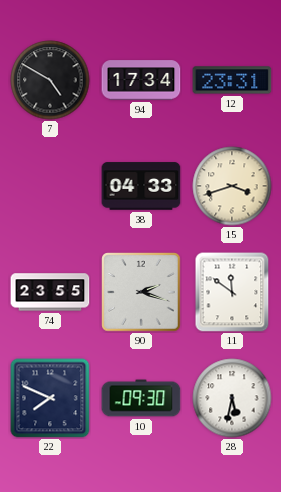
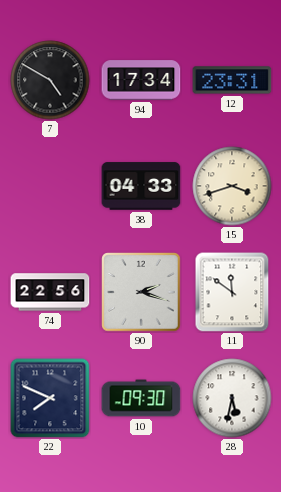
74: 23:55 -> 22:56
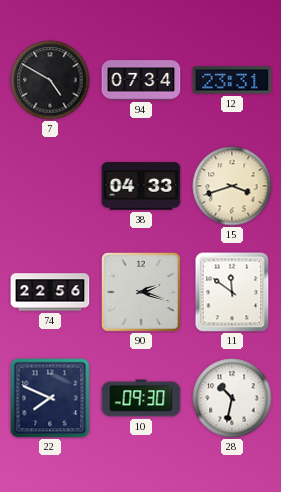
94: 17:34 -> 07:34
28: 5:32 -> 10:32
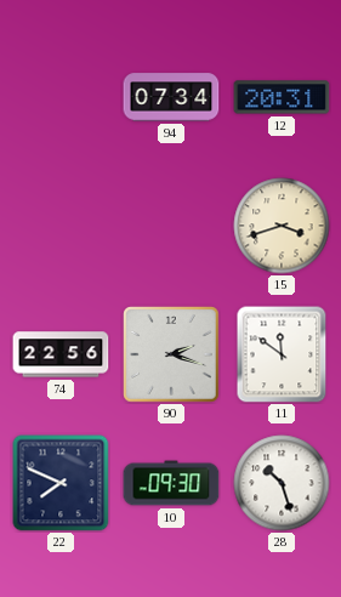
7: 4:50 -> none
12: 23:31 -> 20:31
38: 04:33 -> none
28: 10:32 -> 10:27
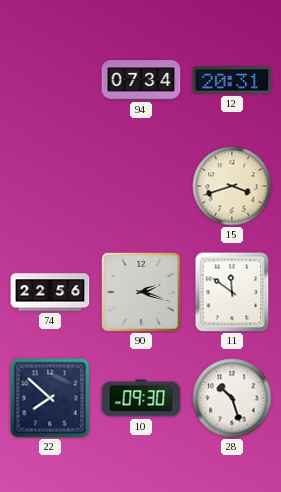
22: 7:49 -> 7:52
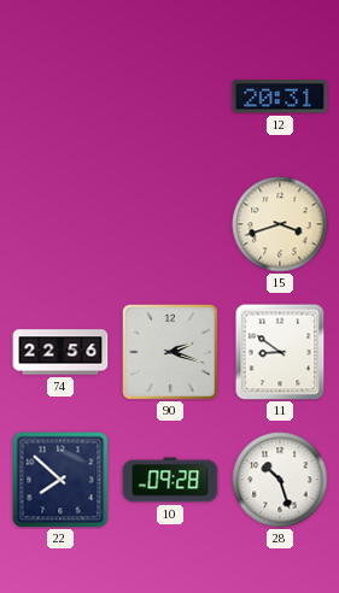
94: 07:34 -> none
11: 11:51 -> 8:51
10: 09:30 -> 09:28
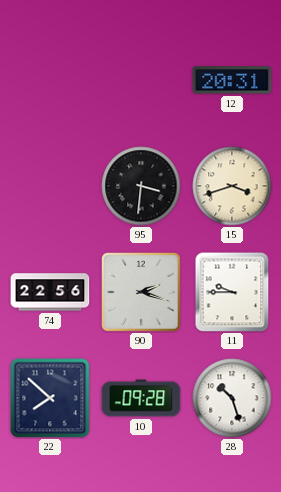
95: none -> 3:31
11: 8:51 -> 9:45
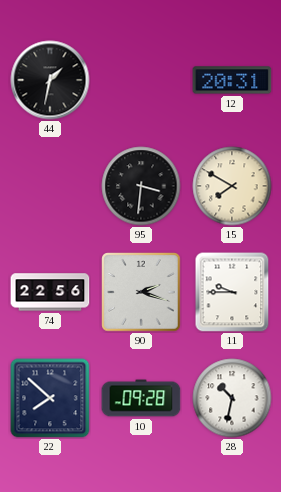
44: none -> 1:32
15: 3:42 -> 7:50
28: 10:27 -> 10:32
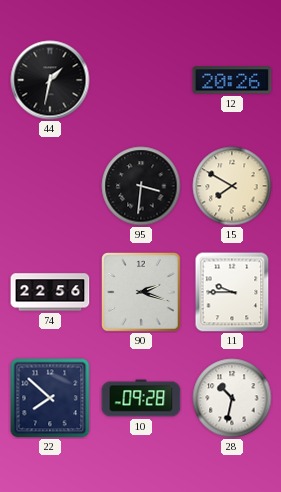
12: 20:31 -> 20:26
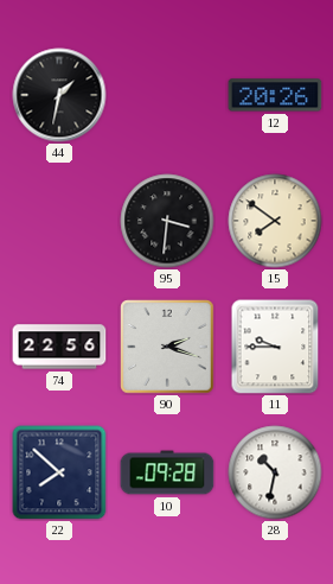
15: 7:50 -> 7:51
